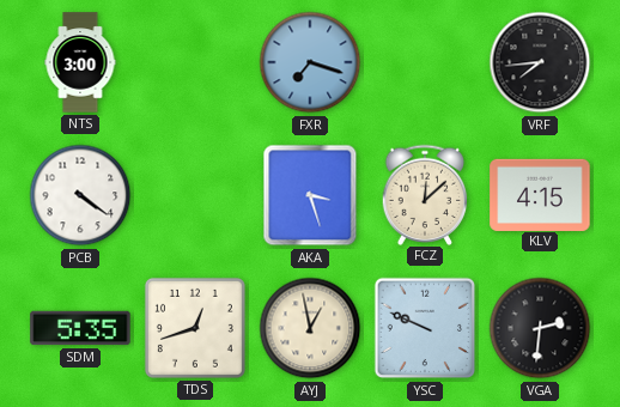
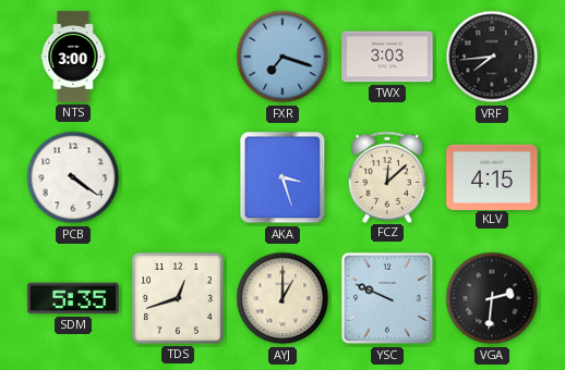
TWX: none -> 3:03
AYJ: 12:58 -> 1:00
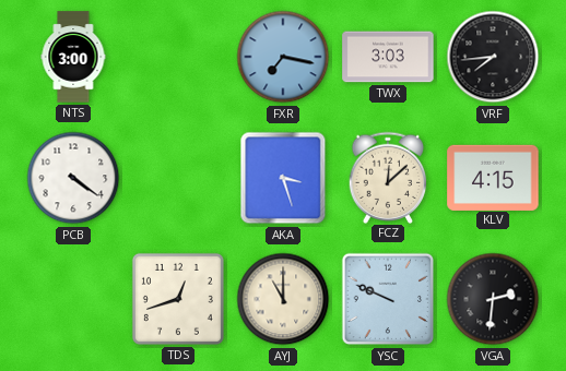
FXR: 7:18 -> 7:17
SDM: 5:35 -> none
AYJ: 1:00 -> 11:00
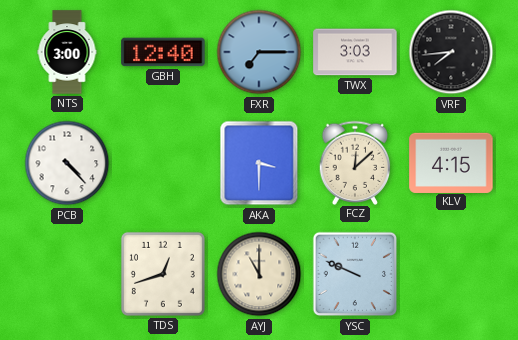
GBH: none -> 12:40
FXR: 7:17 -> 7:15
PCB: 4:21 -> 4:23
AKA: 3:27 -> 3:30
VGA: 2:31 -> none
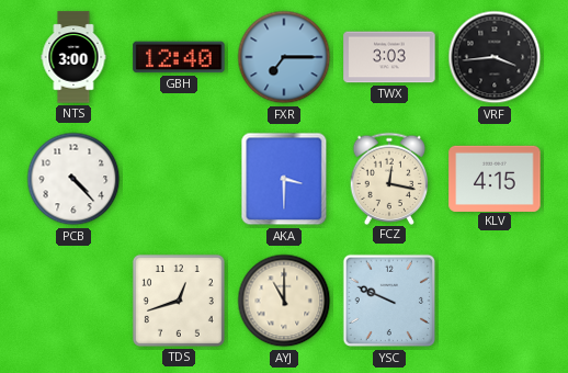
VRF: 7:44 -> 3:44
FCZ: 12:08 -> 12:17
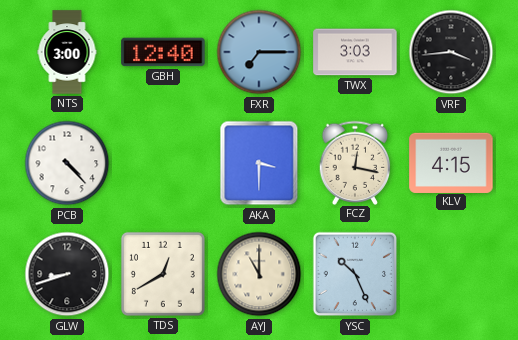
GLW: none -> 8:42
TDS: 12:42 -> 12:40
YSC: 9:49 -> 10:26
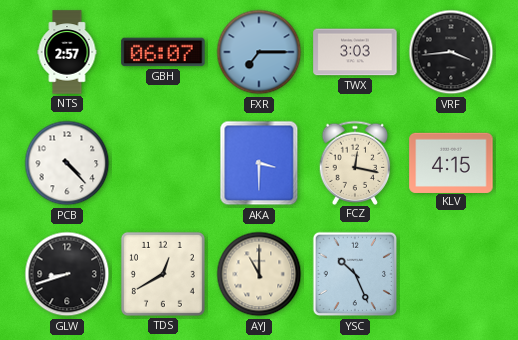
NTS: 3:00 -> 2:57
GBH: 12:40 -> 06:07
